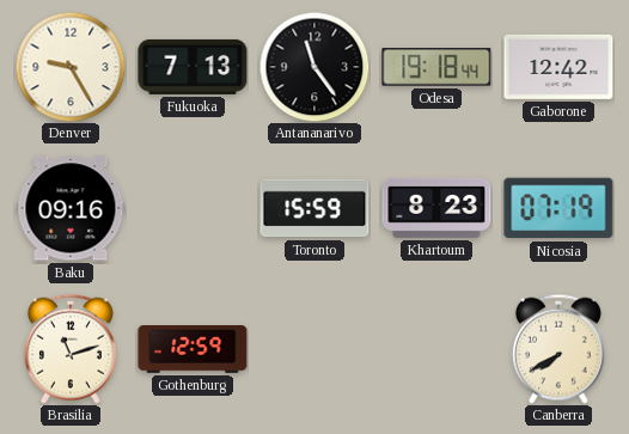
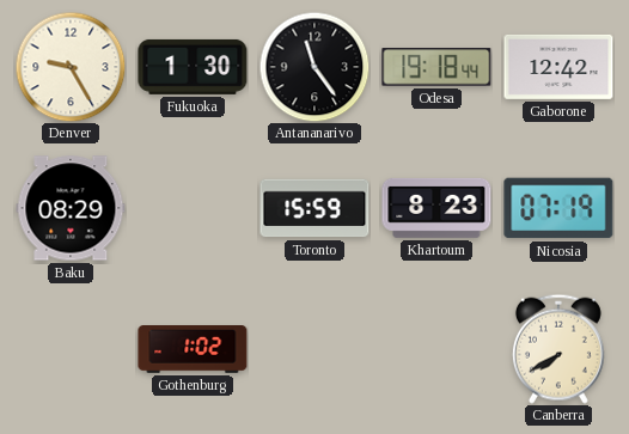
Fukuoka: 7:13 -> 1:30
Baku: 09:16 -> 08:29
Brasilia: 11:12 -> none
Gothenburg: 12:59 -> 1:02
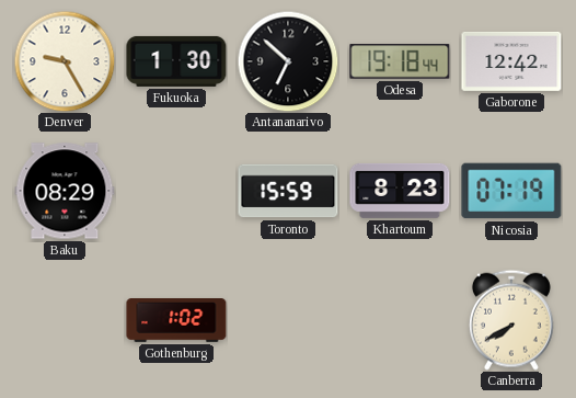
Antananarivo: 11:24 -> 6:52
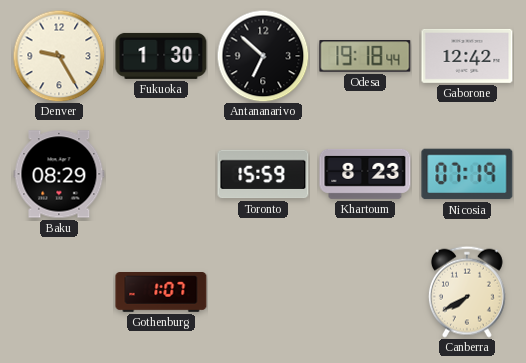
Gothenburg: 1:02 -> 1:07
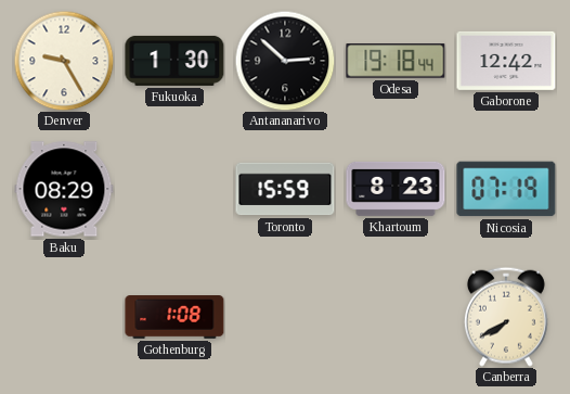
Antananarivo: 6:52 -> 2:52
Gothenburg: 1:07 -> 1:08
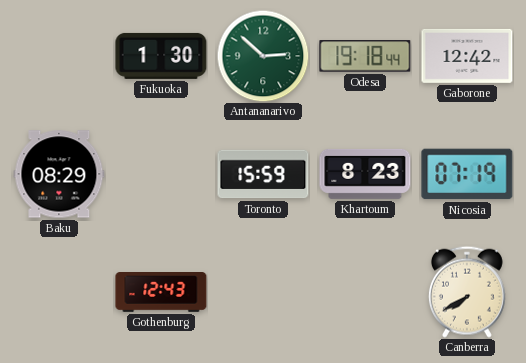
Denver: 9:25 -> none
Antananarivo dial: black -> green
Gothenburg: 1:08 -> 12:43
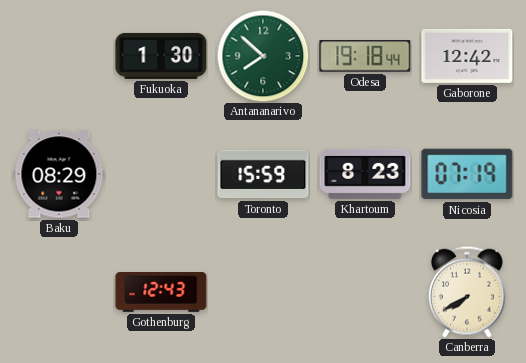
Antananarivo: 2:52 -> 7:52
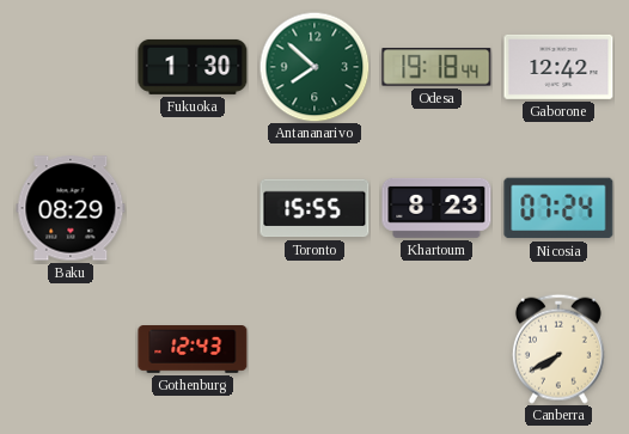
Toronto: 15:59 -> 15:55
Nicosia: 07:19 -> 07:24
